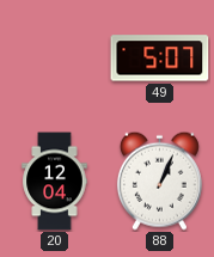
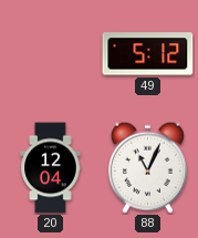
49: 5:07 -> 5:12
88: 1:04 -> 11:04
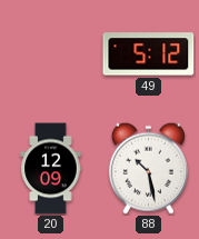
20: 12:04 -> 12:09
88: 11:04 -> 10:28
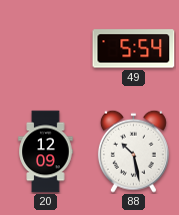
49: 5:12 -> 5:54
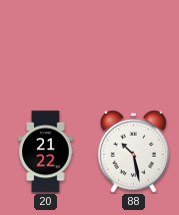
49: 5:54 -> none
20: 12:09 -> 21:22
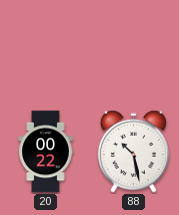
20: 21:22 -> 00:22
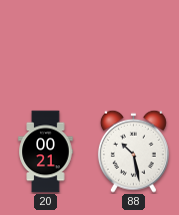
20: 00:22 -> 00:21
